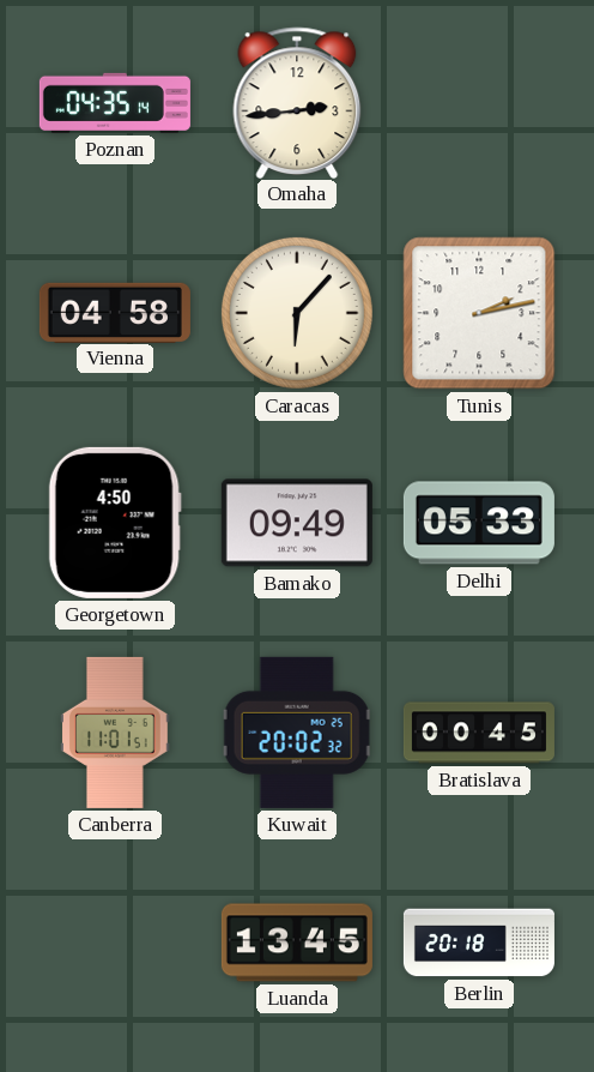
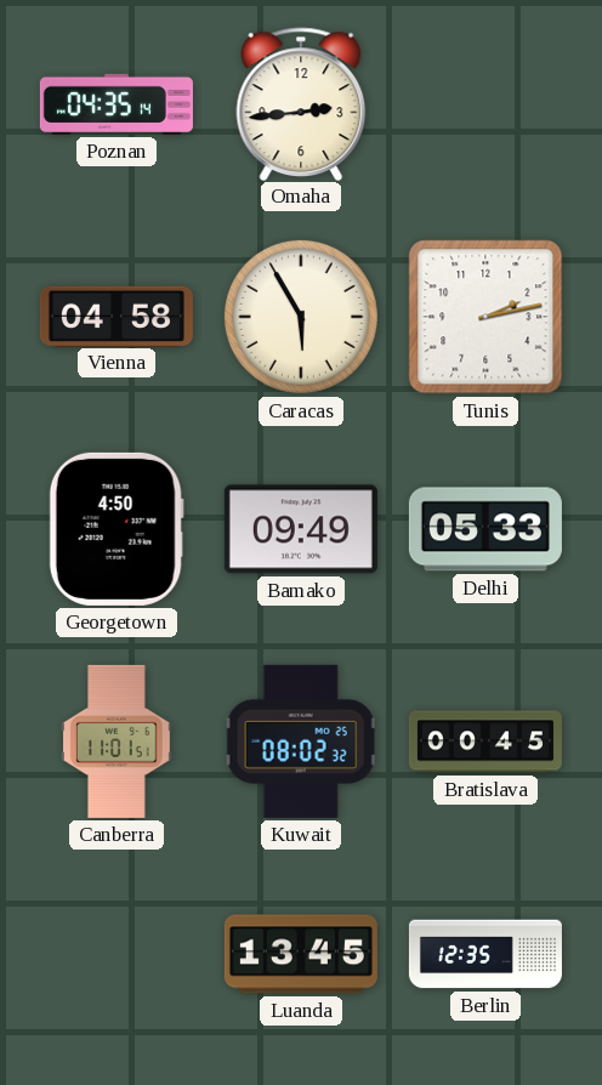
Caracas: 6:07 -> 5:55
Kuwait: 20:02 -> 08:02
Berlin: 20:18 -> 12:35
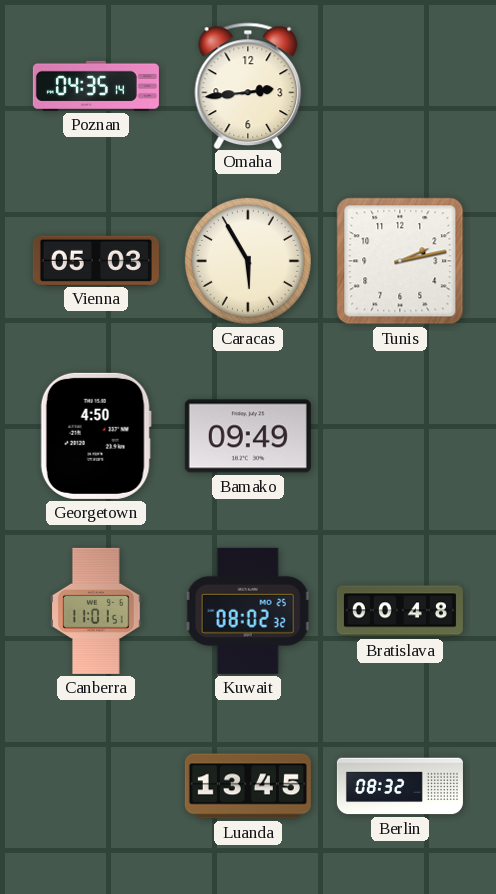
Vienna: 04:58 -> 05:03
Delhi: 05:33 -> none
Bratislava: 00:45 -> 00:48
Berlin: 12:35 -> 08:32
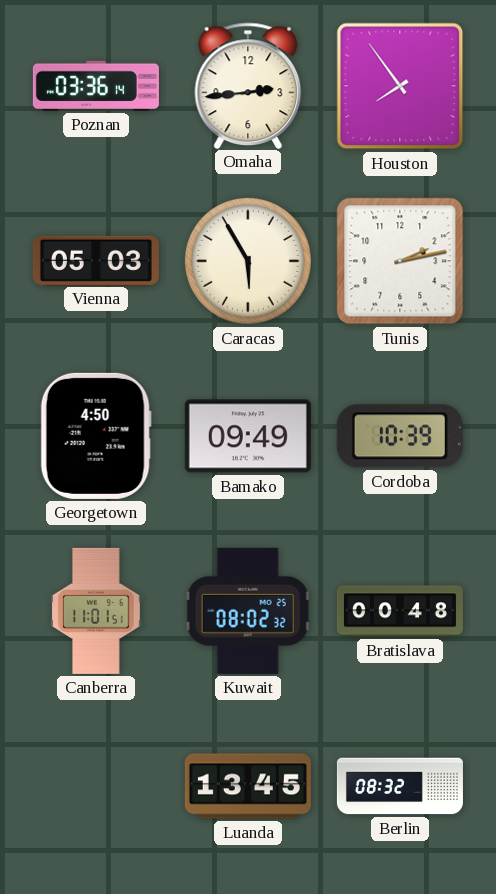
Poznan: 04:35 -> 03:36
Houston: none -> 7:54
Cordoba: none -> 10:39
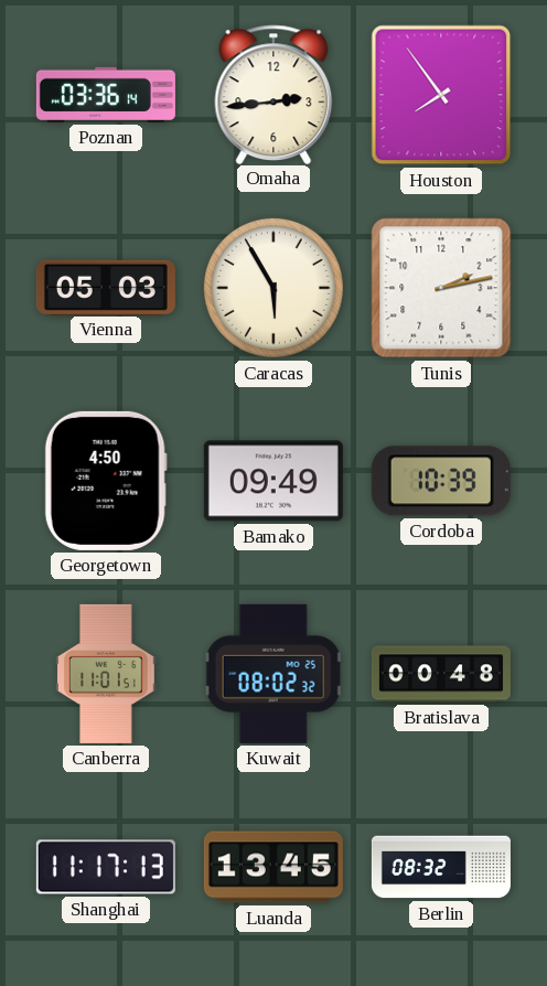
Shanghai: none -> 11:17
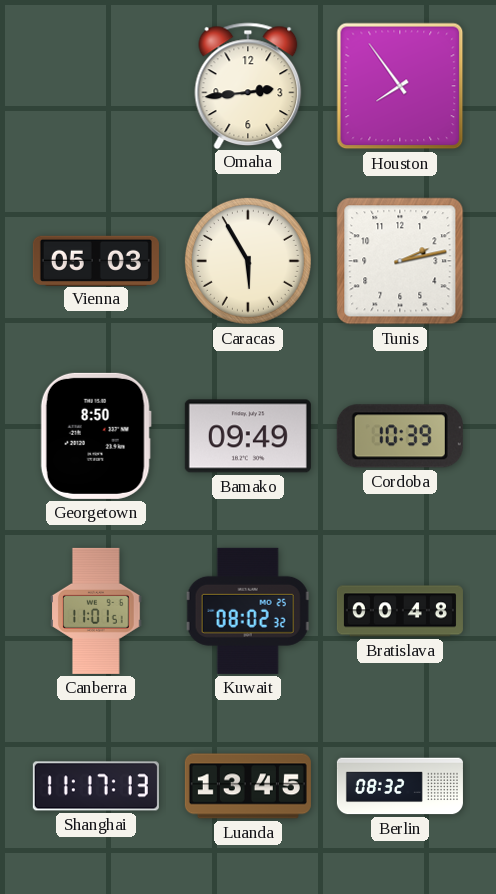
Poznan: 03:36 -> none
Georgetown: 4:50 -> 8:50
